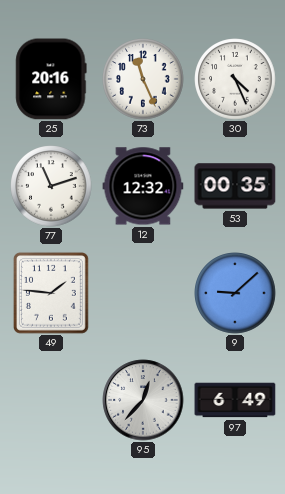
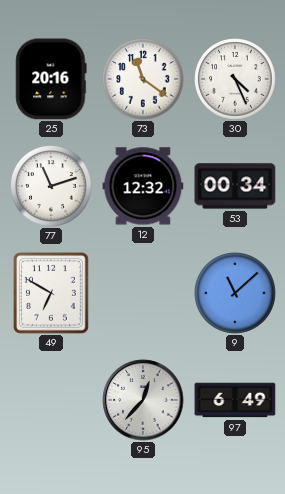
73: 11:26 -> 11:21
53: 00:35 -> 00:34
49: 1:46 -> 6:50
9: 9:08 -> 11:08
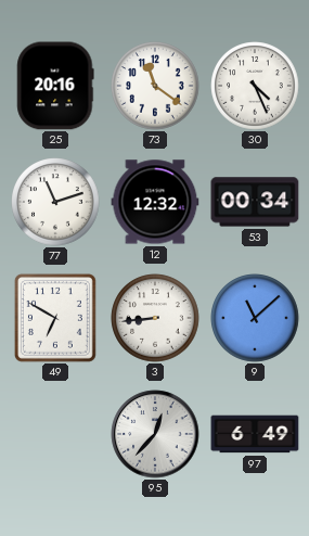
3: none -> 8:44
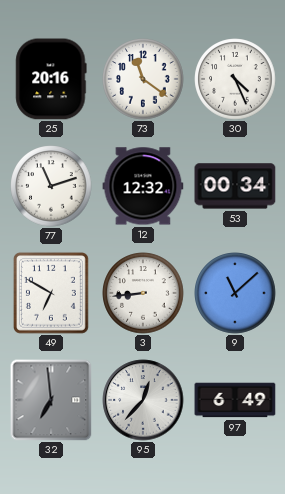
32: none -> 6:59
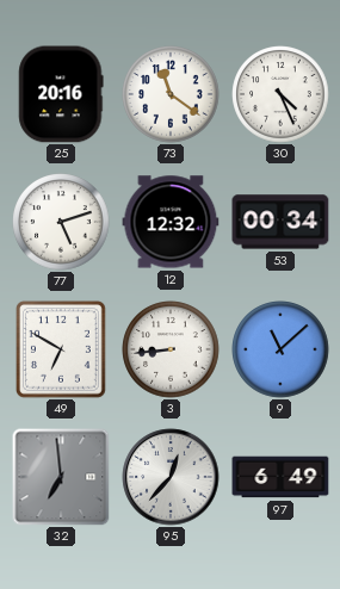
77: 11:12 -> 5:12
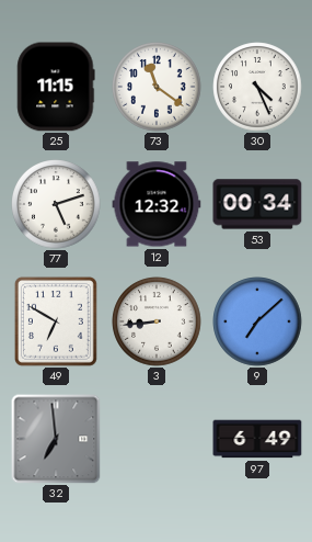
25: 20:16 -> 11:15
9: 11:08 -> 7:08
95: 12:37 -> none
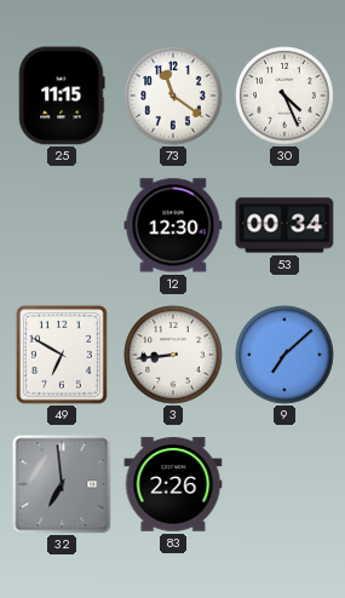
77: 5:12 -> none
12: 12:32 -> 12:30
83: none -> 2:26
97: 6:49 -> none
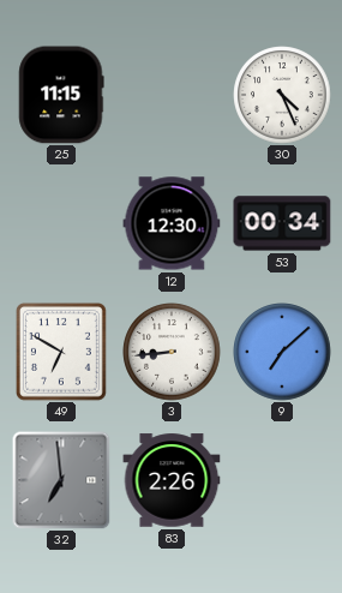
73: 11:21 -> none
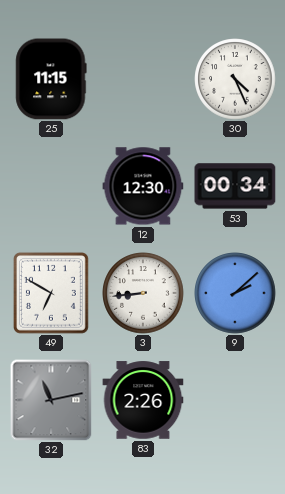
9: 7:08 -> 2:08
32: 6:59 -> 11:13
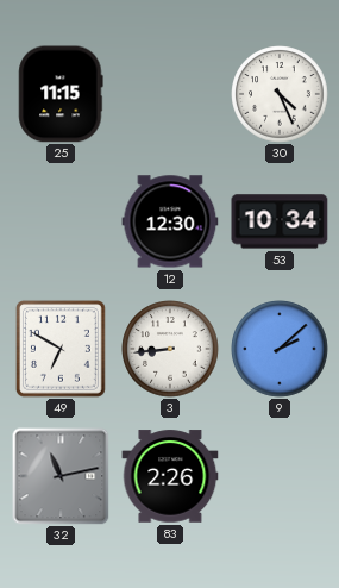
53: 00:34 -> 10:34
